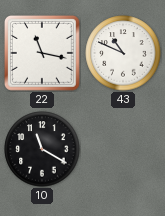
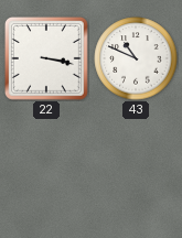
22: 11:17 -> 3:17
10: 11:20 -> none
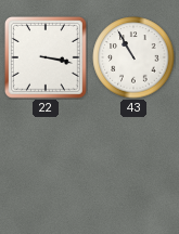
43: 10:49 -> 10:55
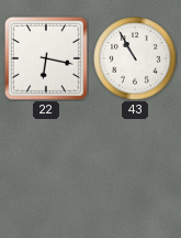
22: 3:17 -> 6:17
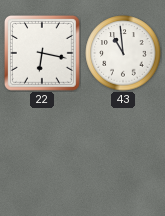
43: 10:55 -> 10:59
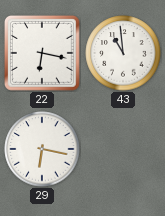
29: none -> 6:17
